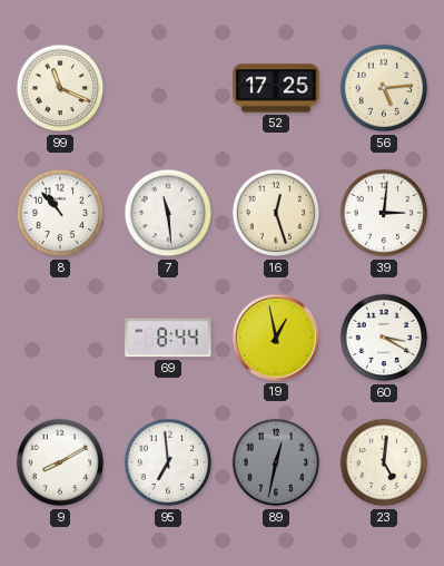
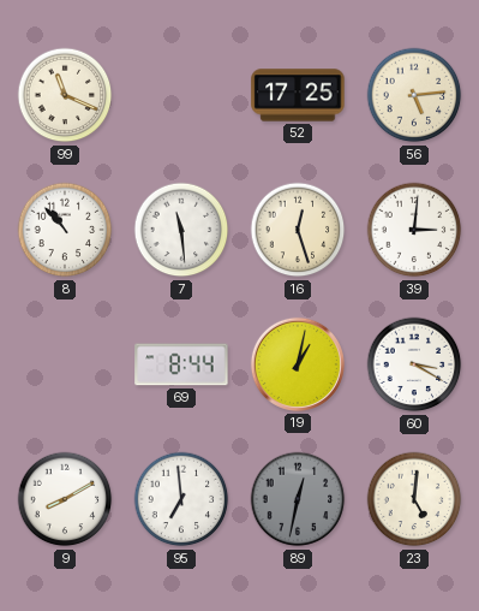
19: 12:58 -> 1:02
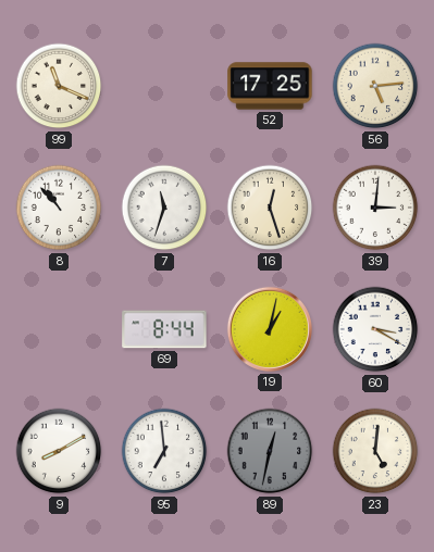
7: 11:29 -> 11:33
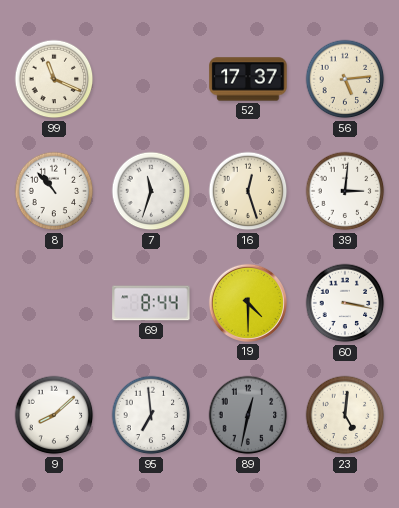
52: 17:25 -> 17:37
19: 1:02 -> 4:30
60: 3:20 -> 3:17
9: 8:10 -> 8:08
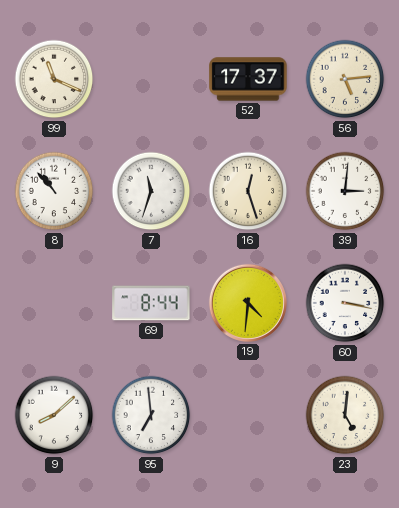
19: 4:30 -> 4:31
89: 12:32 -> none
